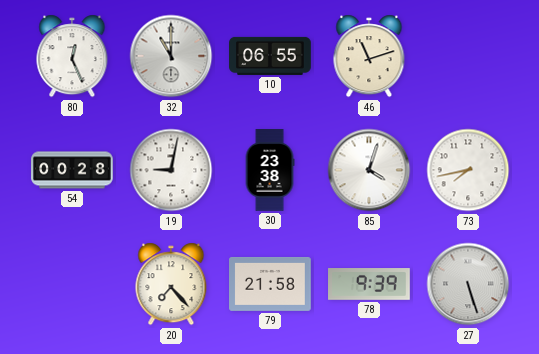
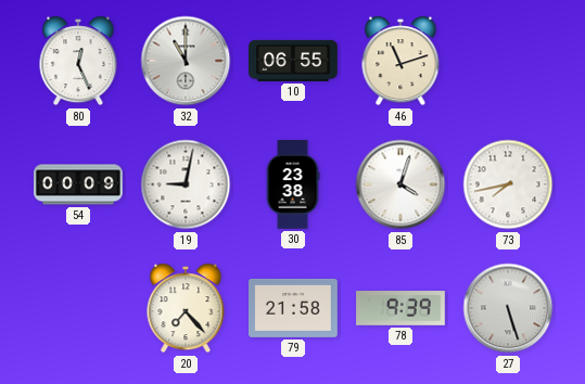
54: 00:28 -> 00:09
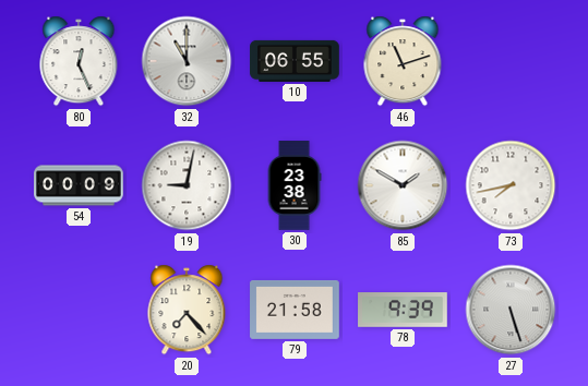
85: 4:03 -> 1:50
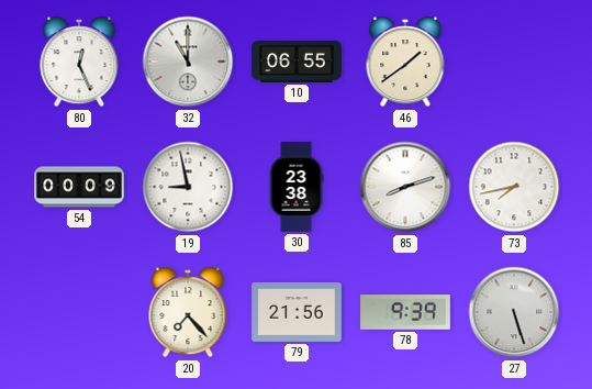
46: 11:12 -> 1:39
19: 9:02 -> 8:58
85: 1:50 -> 8:12
79: 21:58 -> 21:56
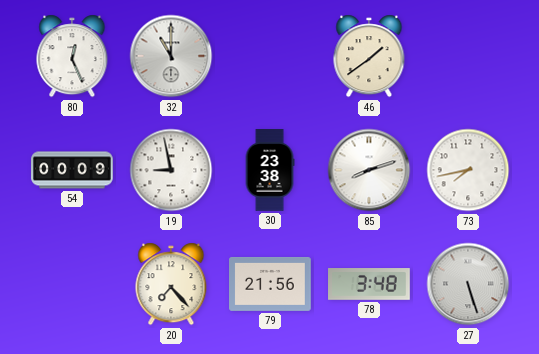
10: 06:55 -> none
78: 9:39 -> 3:48
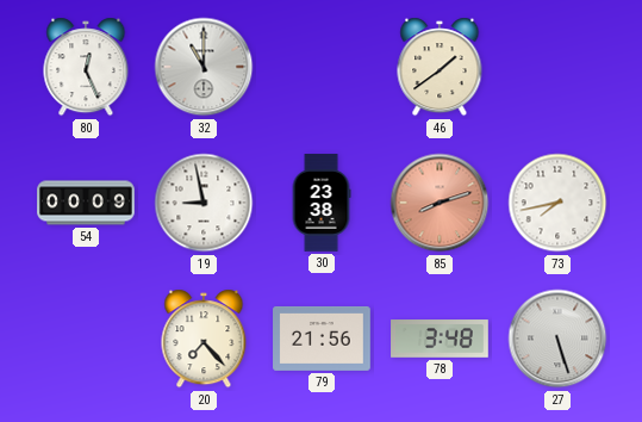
85 dial: white -> salmon
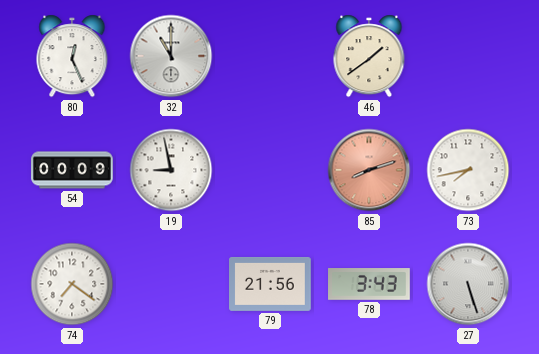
30: 23:38 -> none
74: none -> 7:21
20: 7:23 -> none
78: 3:48 -> 3:43
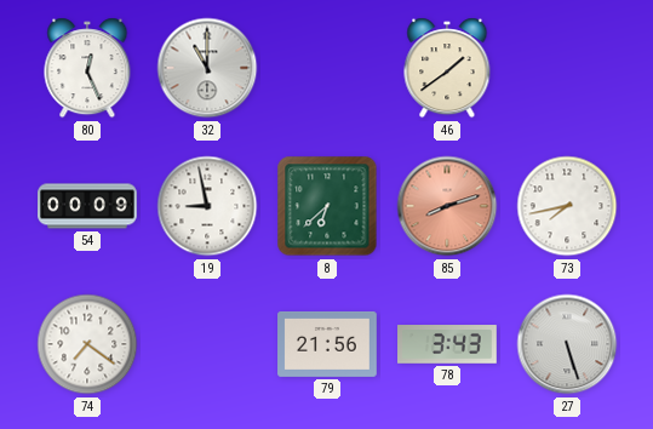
8: none -> 6:38
